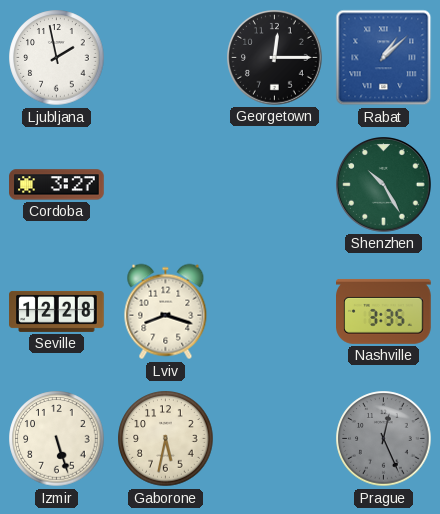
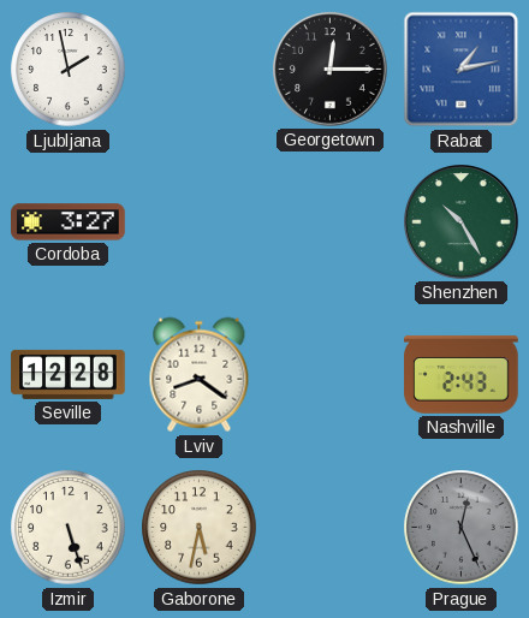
Rabat: 1:08 -> 1:13
Lviv: 8:18 -> 8:21
Nashville: 3:35 -> 2:43
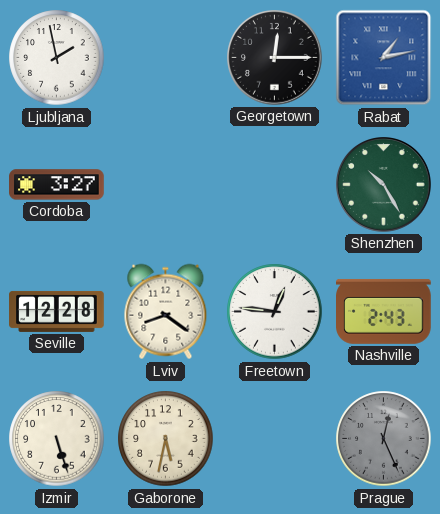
Freetown: none -> 12:46
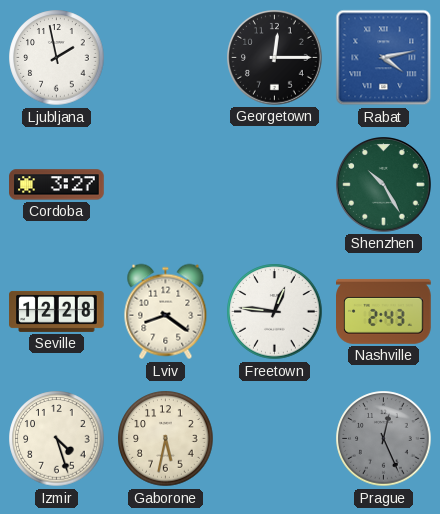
Rabat: 1:13 -> 4:13
Izmir: 5:27 -> 4:27
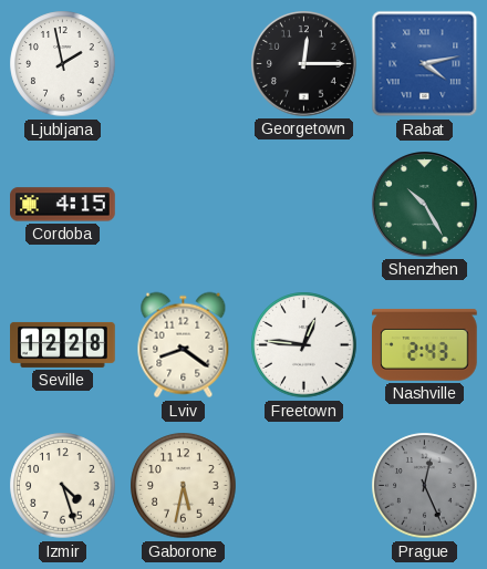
Cordoba: 3:27 -> 4:15
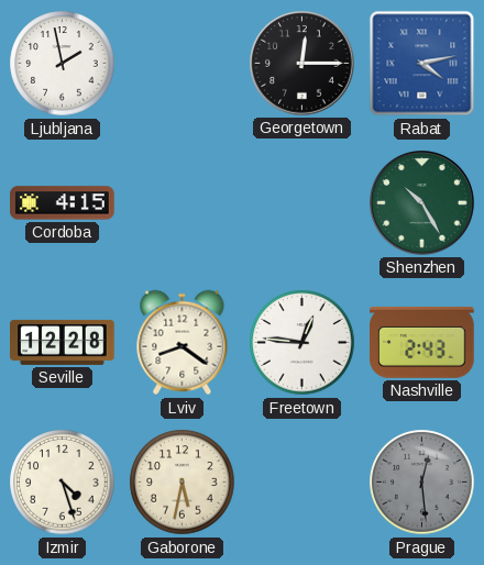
Prague: 12:26 -> 12:29
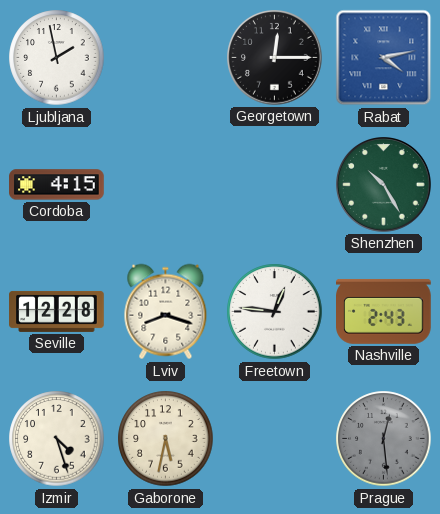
Lviv: 8:21 -> 8:18
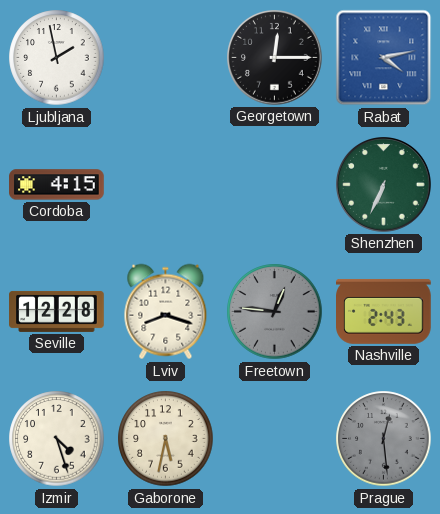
Shenzhen: 10:25 -> 6:34
Freetown dial: white -> grey
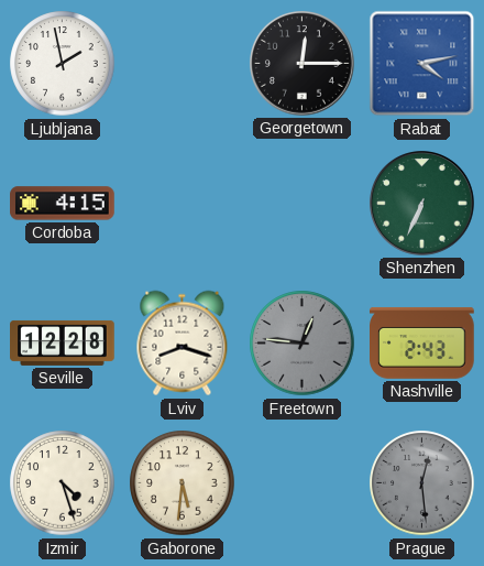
Gaborone: 5:32 -> 5:31
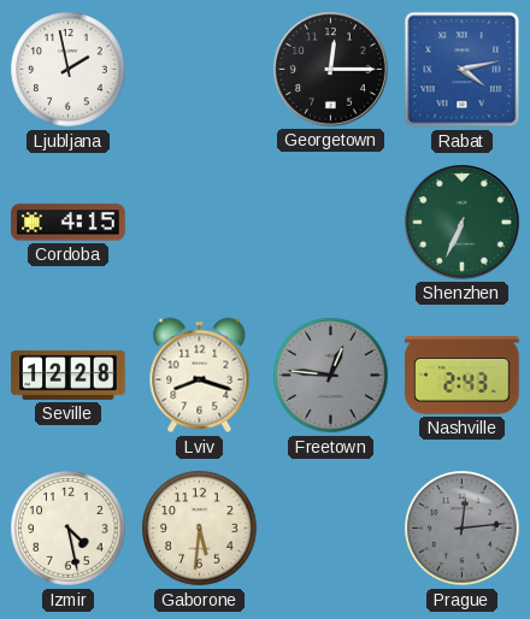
Izmir: 4:27 -> 4:28
Prague: 12:29 -> 12:14
